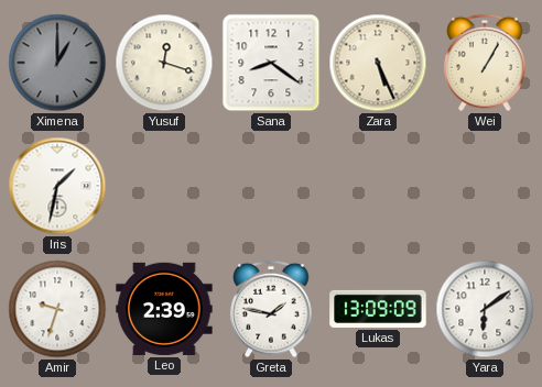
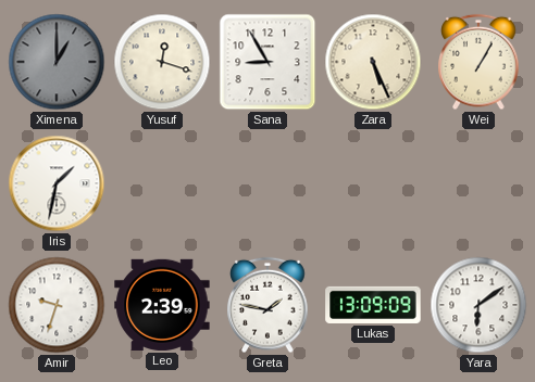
Sana: 8:21 -> 8:55
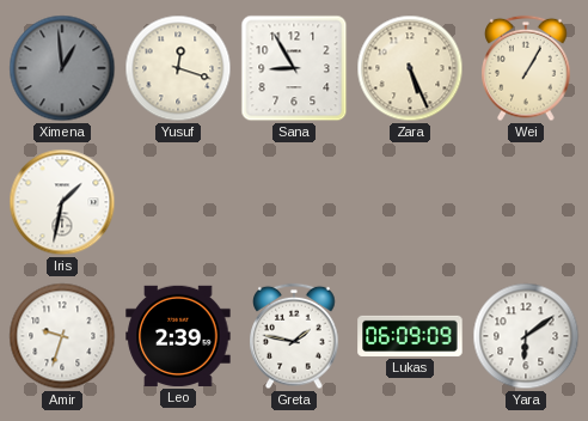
Ximena: 1:00 -> 12:59
Lukas: 13:09 -> 06:09
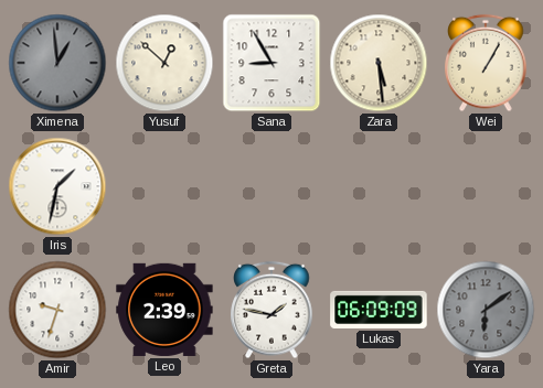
Yusuf: 12:18 -> 12:52
Zara: 5:26 -> 5:29
Yara dial: white -> grey
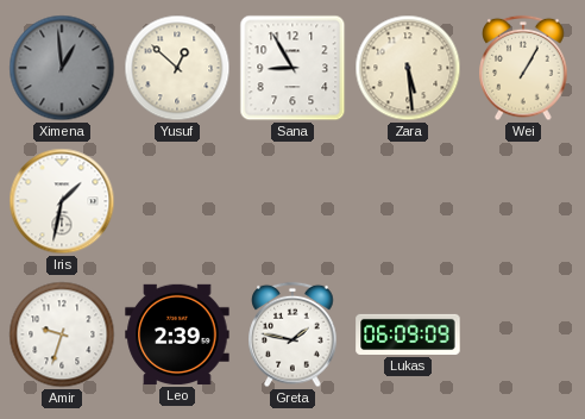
Yara: 6:09 -> none
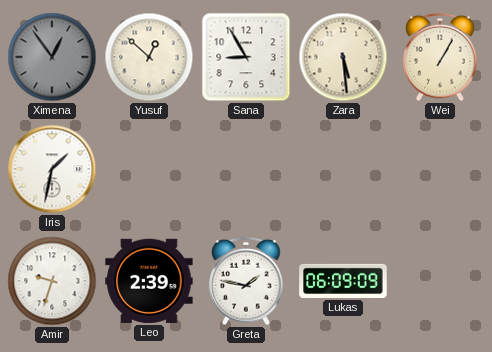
Ximena: 12:59 -> 12:54
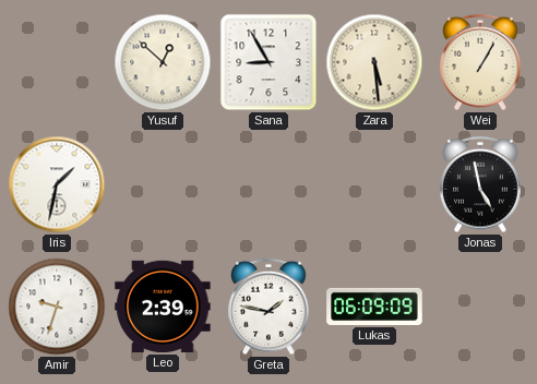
Ximena: 12:54 -> none
Jonas: none -> 4:58
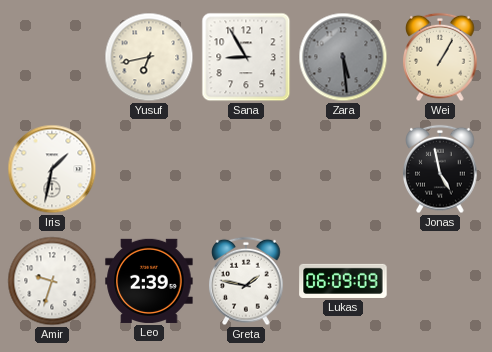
Yusuf: 12:52 -> 6:43
Zara dial: cream -> grey
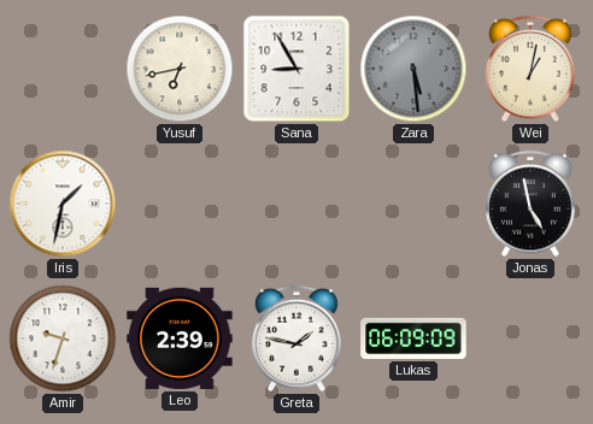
Wei: 1:05 -> 1:02
